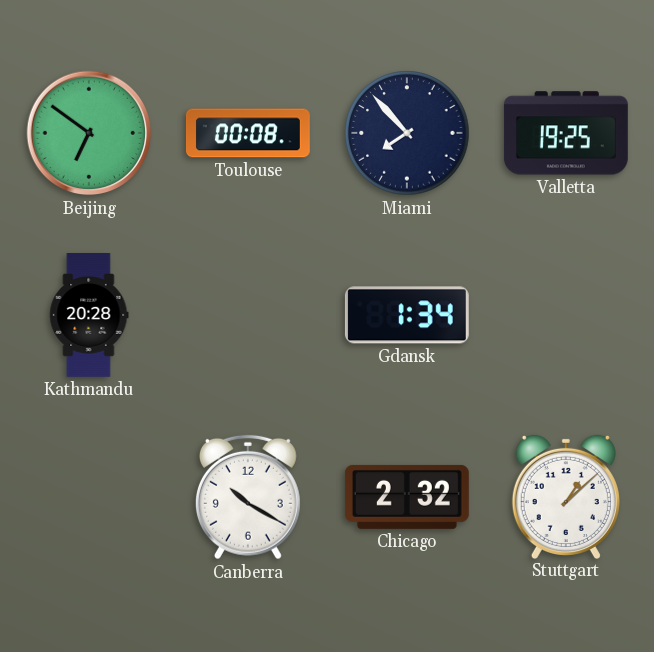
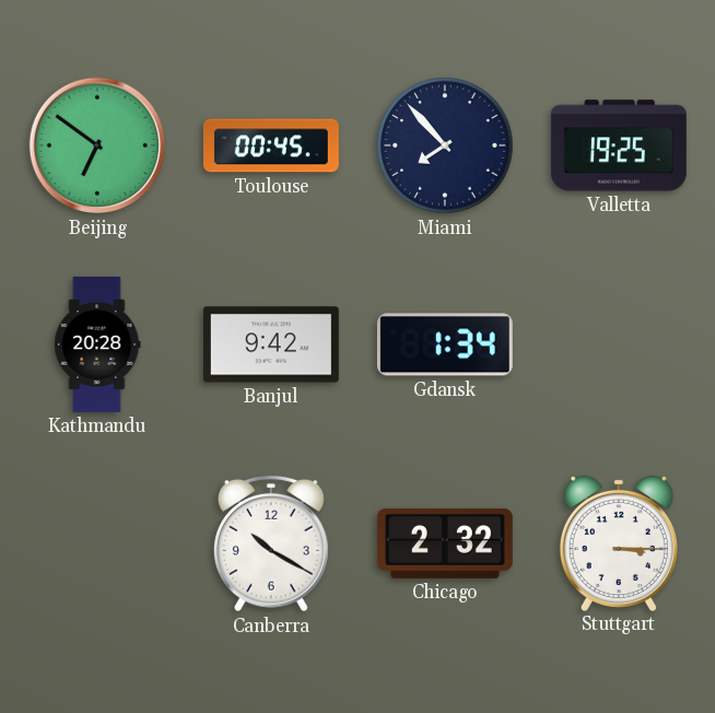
Toulouse: 00:08 -> 00:45
Banjul: none -> 9:42
Stuttgart: 1:08 -> 3:15
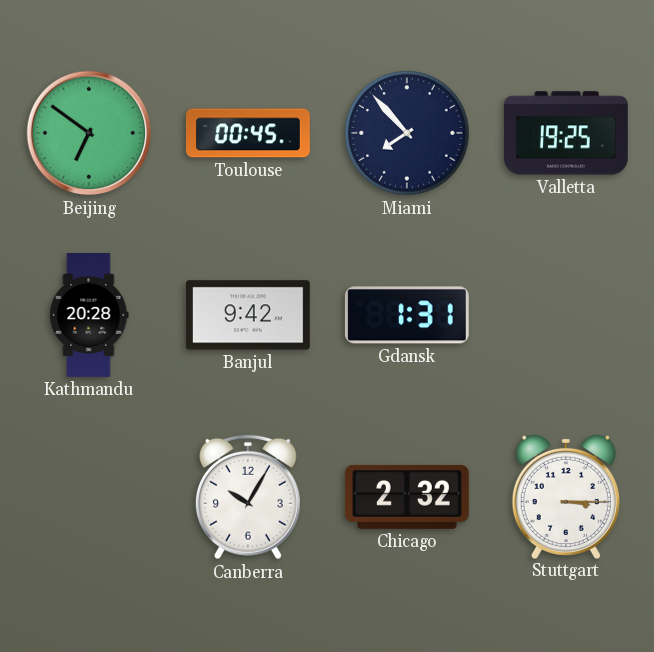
Gdansk: 1:34 -> 1:31
Canberra: 10:20 -> 10:05
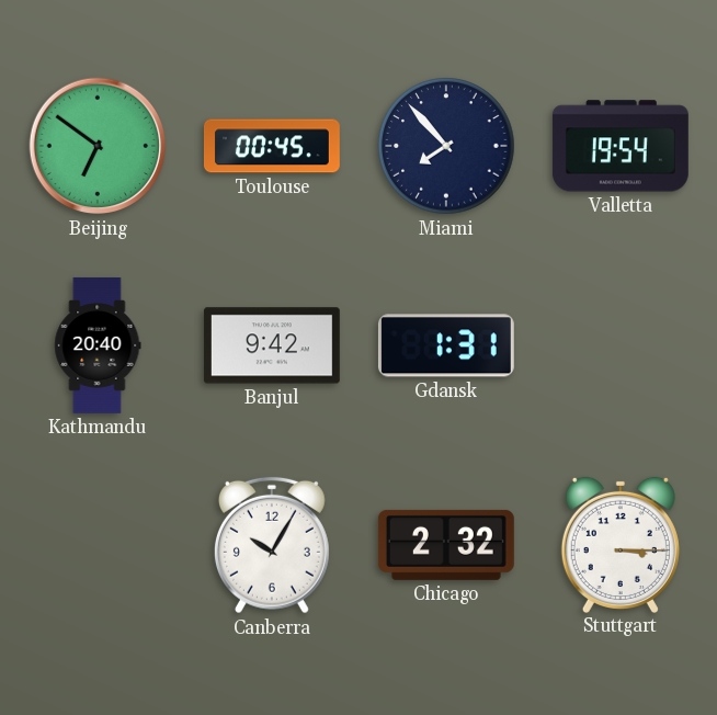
Valletta: 19:25 -> 19:54
Kathmandu: 20:28 -> 20:40
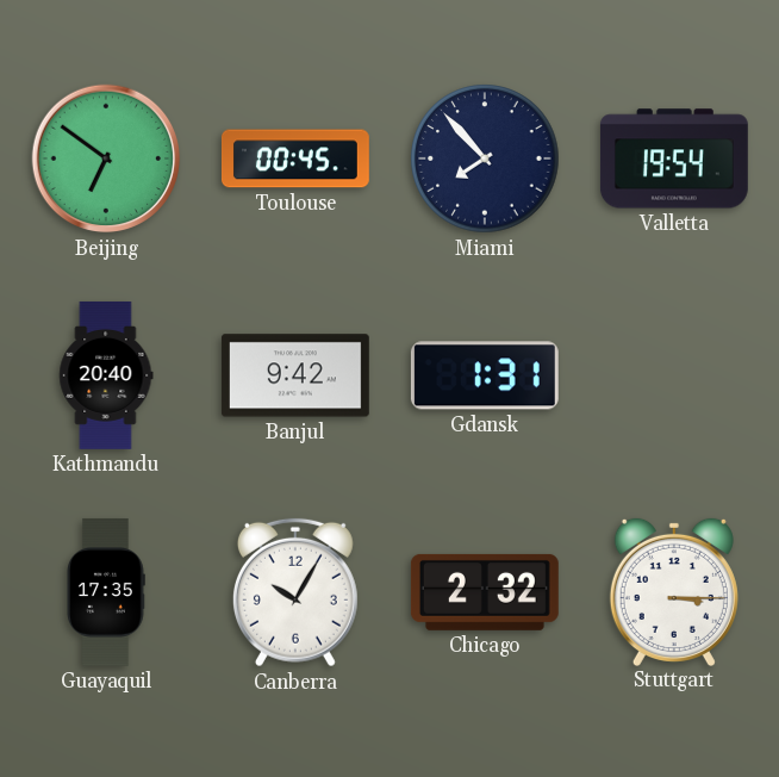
Guayaquil: none -> 17:35
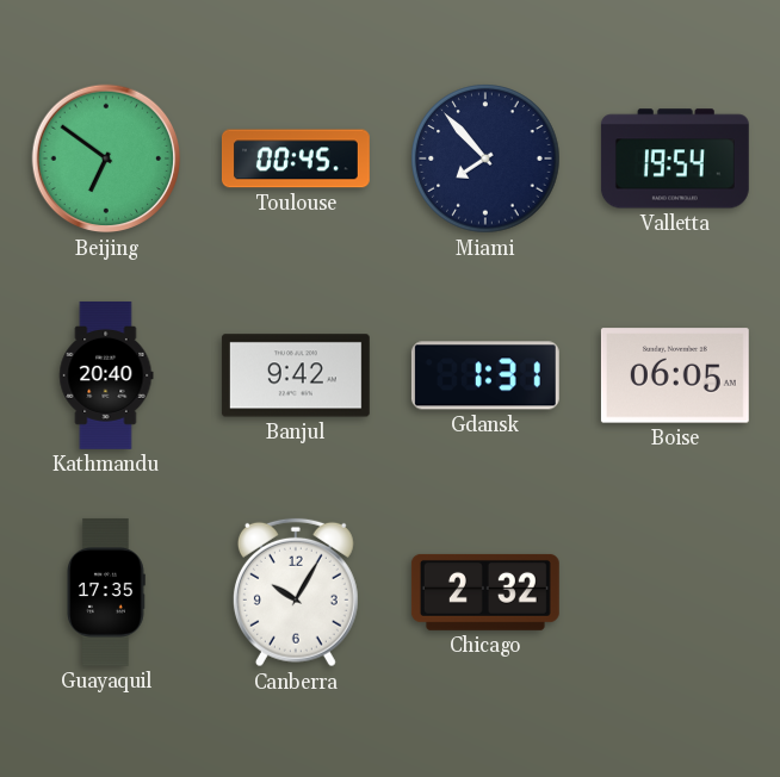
Boise: none -> 06:05
Stuttgart: 3:15 -> none
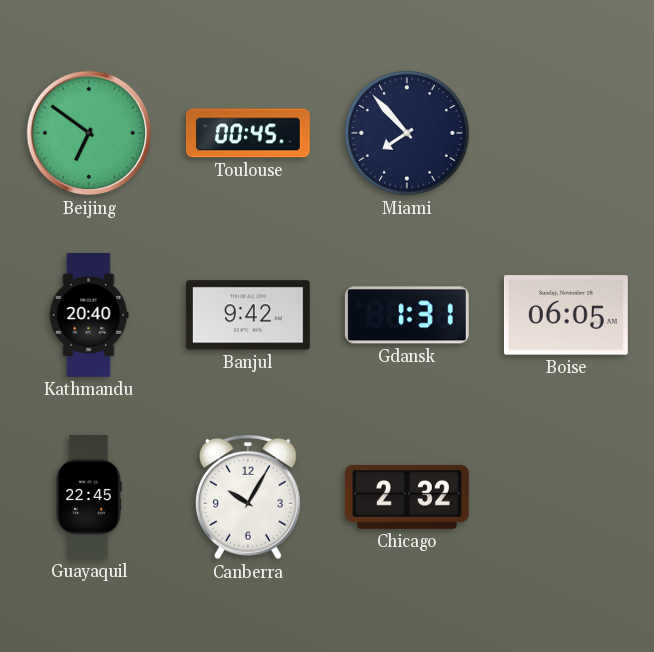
Valletta: 19:54 -> none
Guayaquil: 17:35 -> 22:45
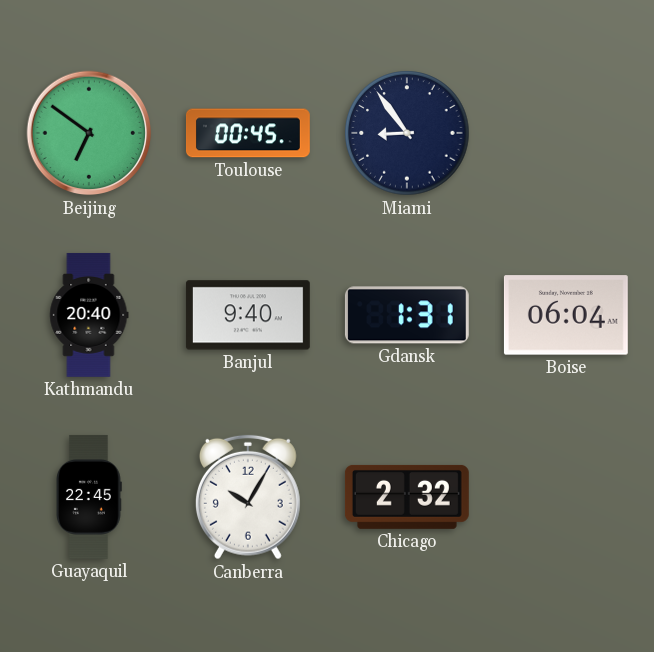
Miami: 7:53 -> 8:54
Banjul: 9:42 -> 9:40
Boise: 06:05 -> 06:04
